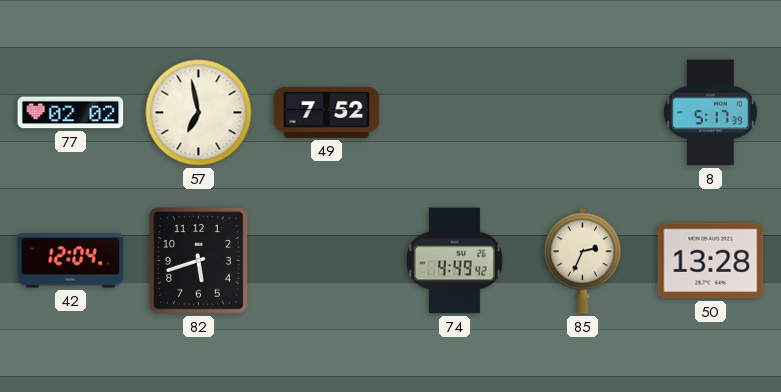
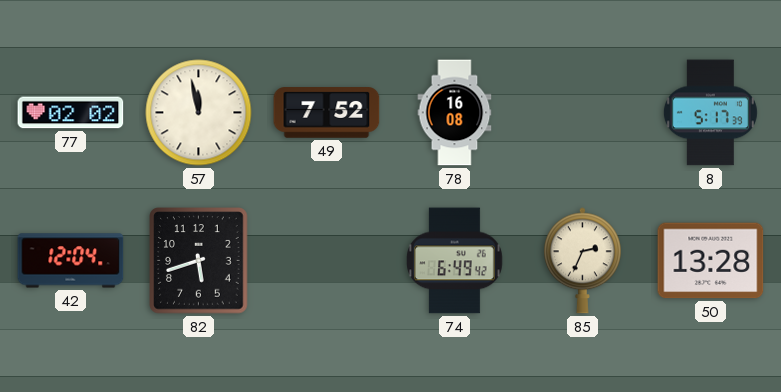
57: 6:58 -> 11:58
78: none -> 16:08
74: 4:49 -> 6:49
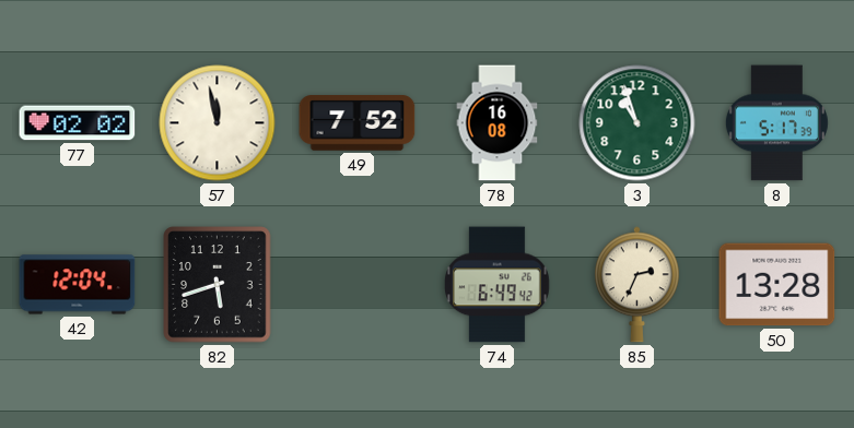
3: none -> 10:57
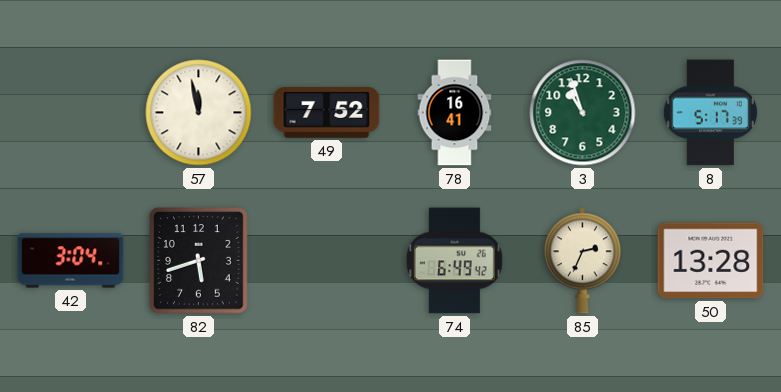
77: 02:02 -> none
78: 16:08 -> 16:41
42: 12:04 -> 3:04
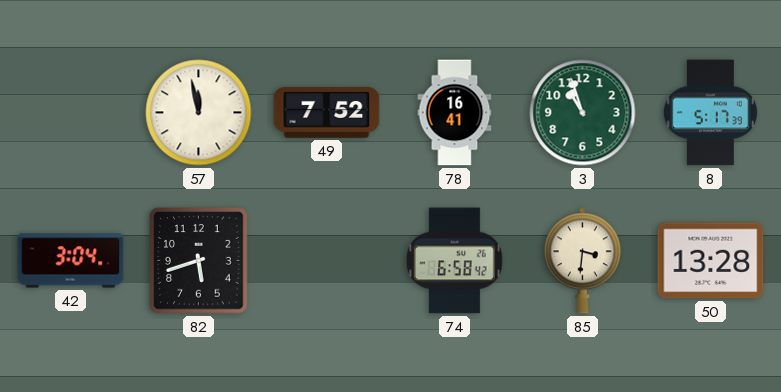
74: 6:49 -> 6:58
85: 2:34 -> 3:31
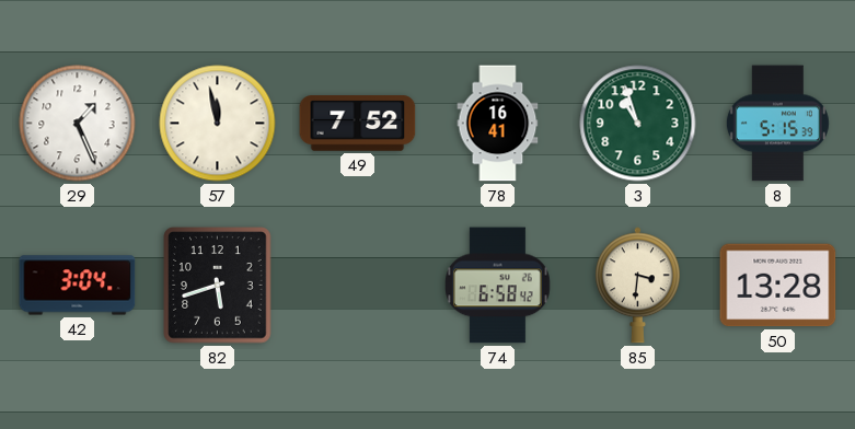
29: none -> 1:26
8: 5:17 -> 5:15
